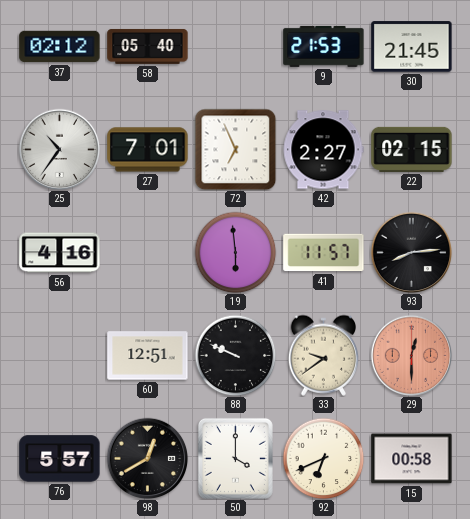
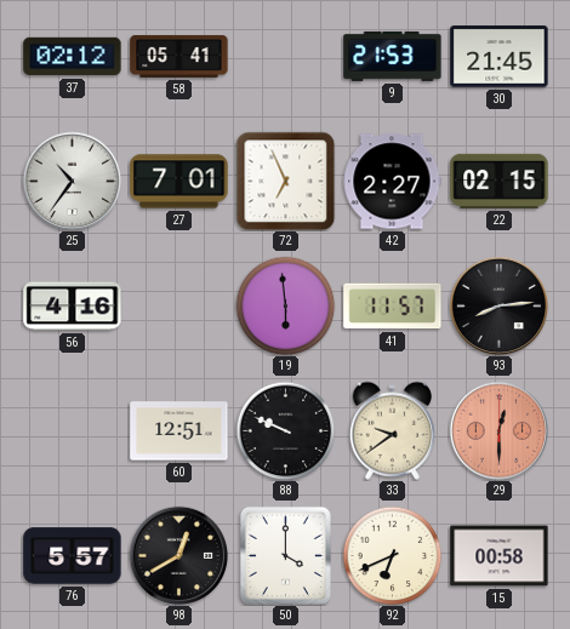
58: 05:40 -> 05:41
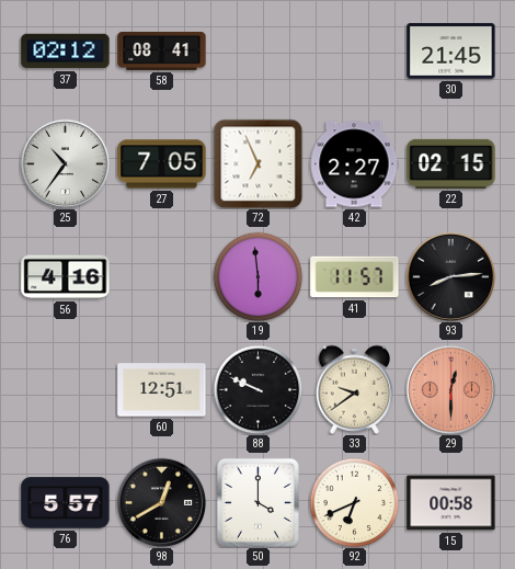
58: 05:41 -> 08:41
9: 21:53 -> none
27: 7:01 -> 7:05
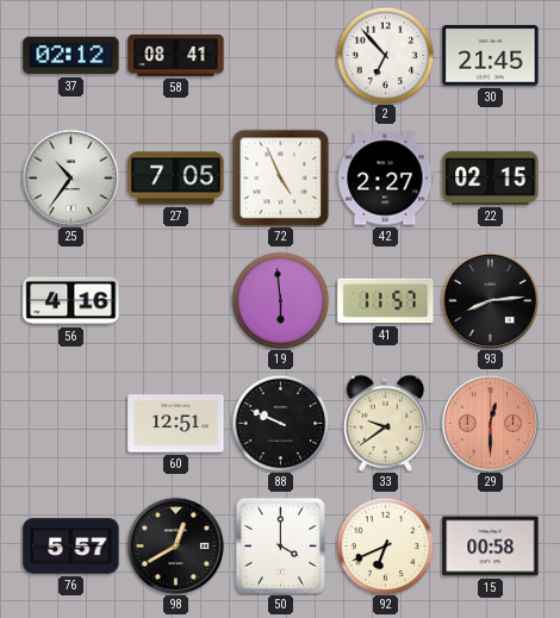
2: none -> 6:53
72: 6:56 -> 4:56
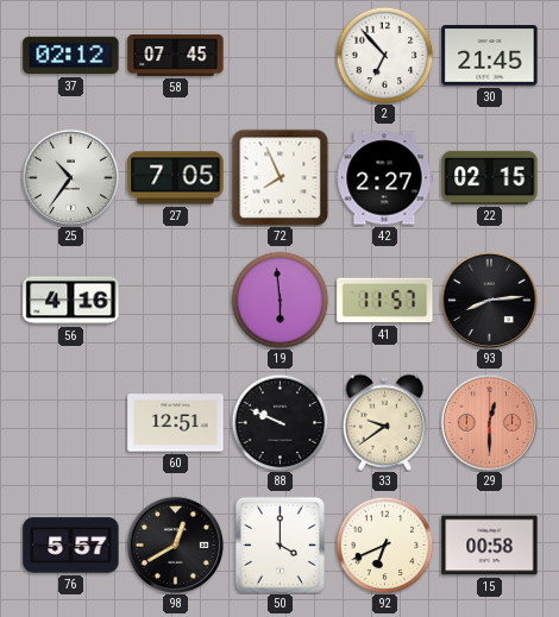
58: 08:41 -> 07:45
72: 4:56 -> 7:56
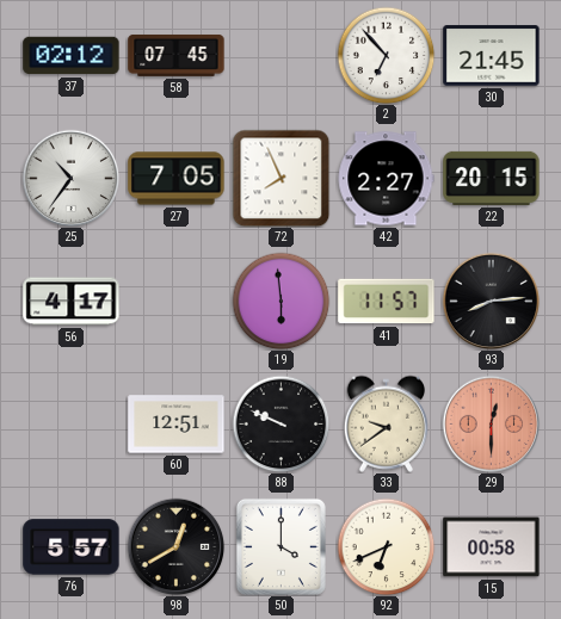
22: 02:15 -> 20:15
56: 4:16 -> 4:17
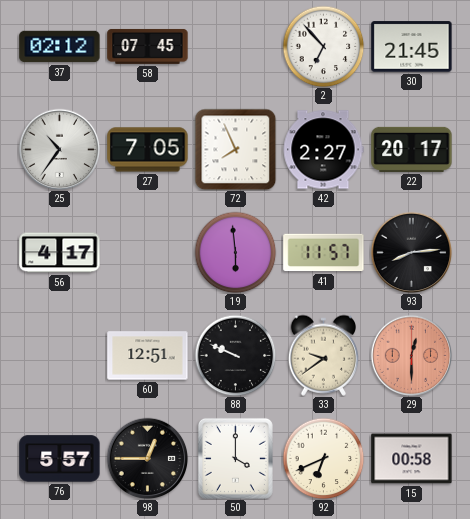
22: 20:15 -> 20:17
98: 12:40 -> 12:45
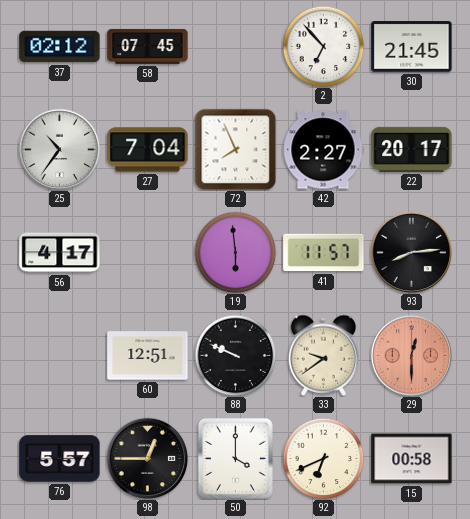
27: 7:05 -> 7:04
